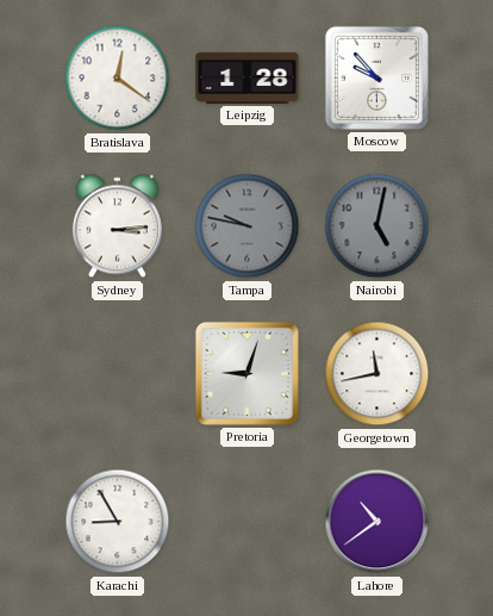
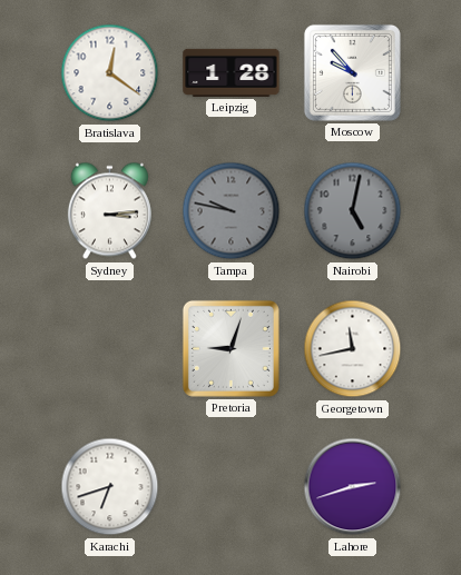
Karachi: 8:55 -> 6:42
Lahore: 10:39 -> 2:42
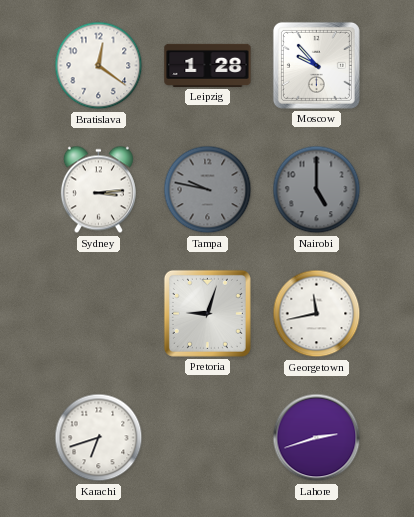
Nairobi: 5:02 -> 5:00
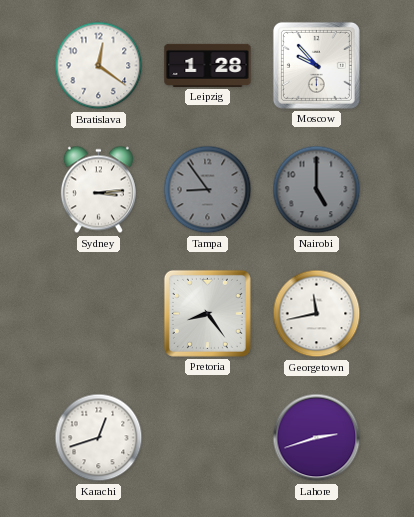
Tampa: 9:47 -> 8:54
Pretoria: 9:03 -> 8:24
Karachi: 6:42 -> 12:42
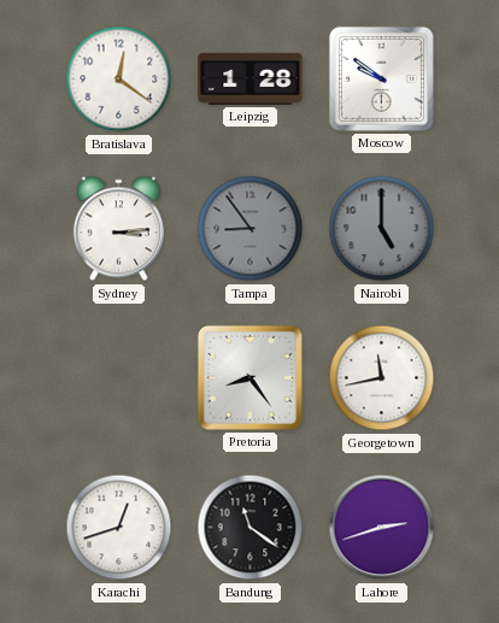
Moscow: 9:53 -> 9:51
Bandung: none -> 11:21
